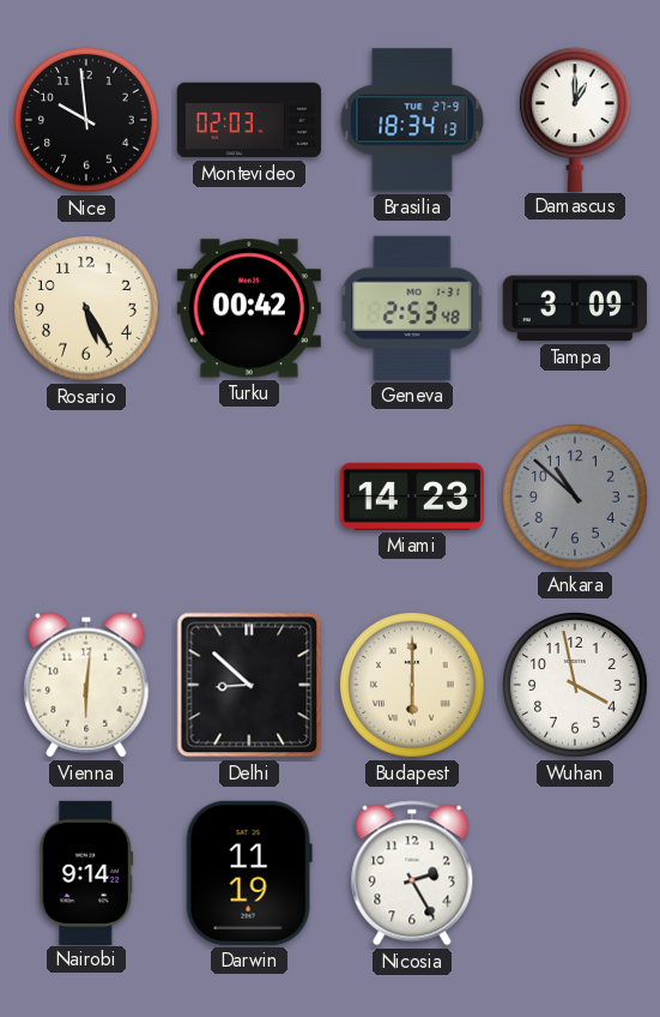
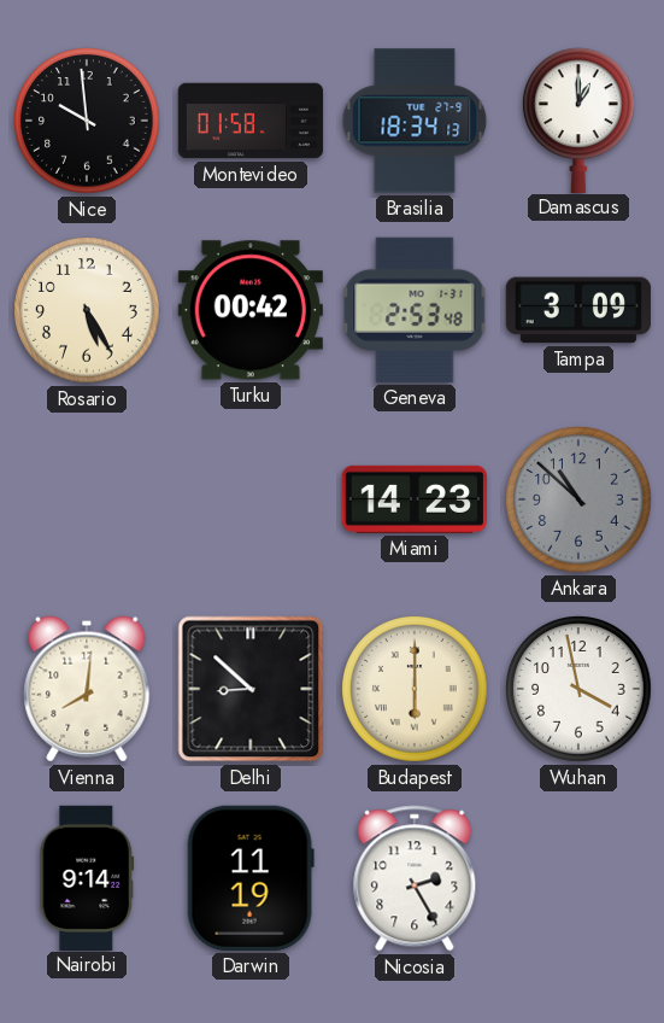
Montevideo: 02:03 -> 01:58
Vienna: 6:01 -> 8:01
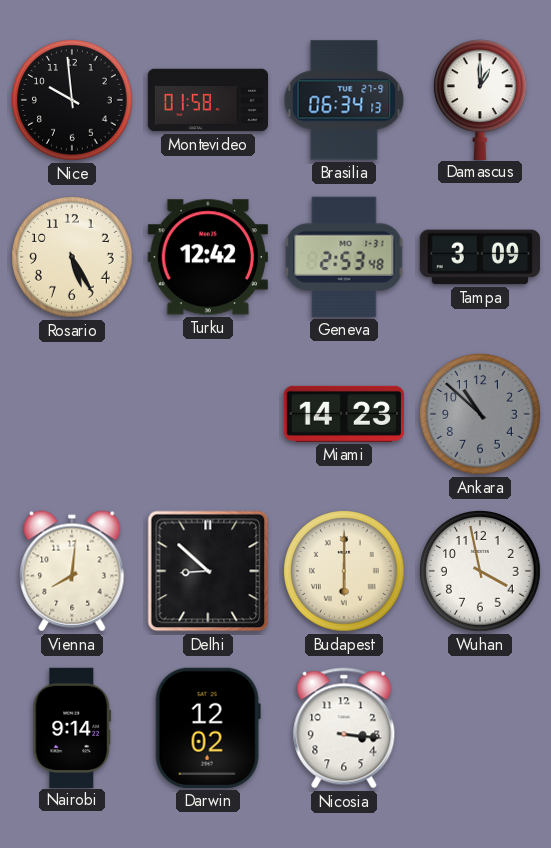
Brasilia: 18:34 -> 06:34
Turku: 00:42 -> 12:42
Darwin: 11:19 -> 12:02
Nicosia: 2:25 -> 3:16
